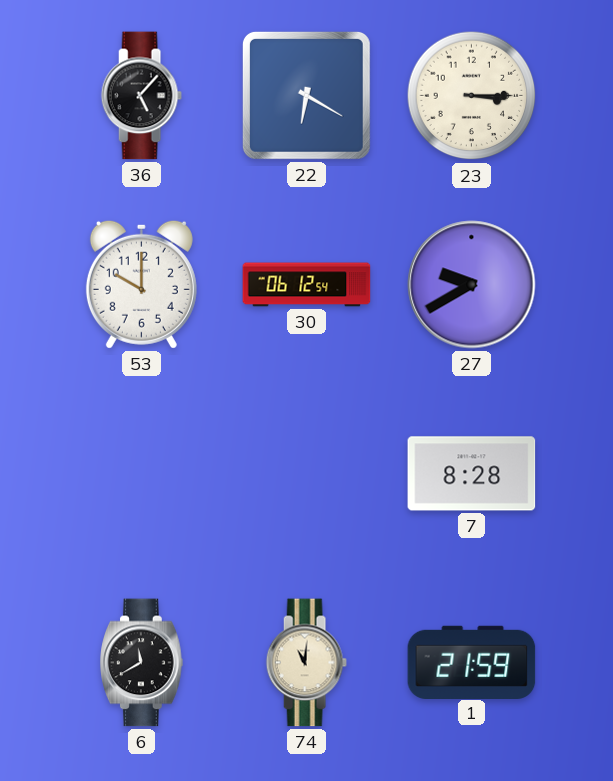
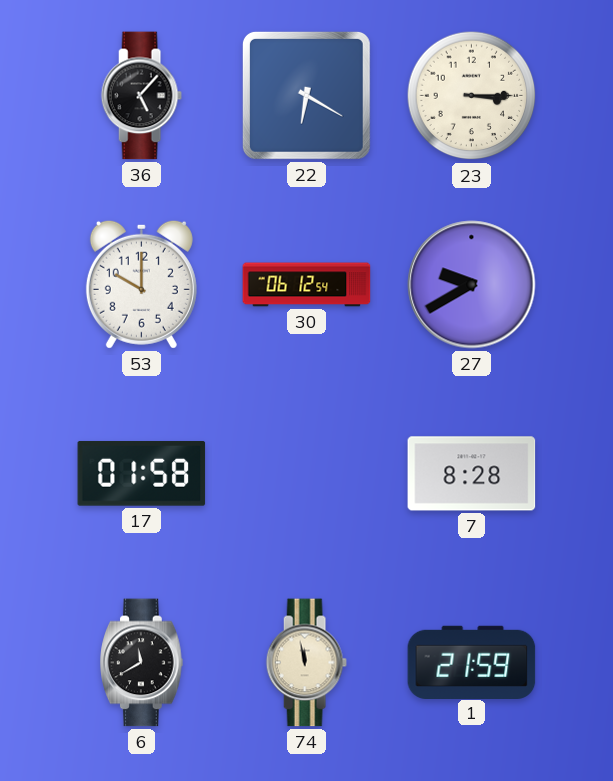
17: none -> 01:58
74: 11:01 -> 11:58
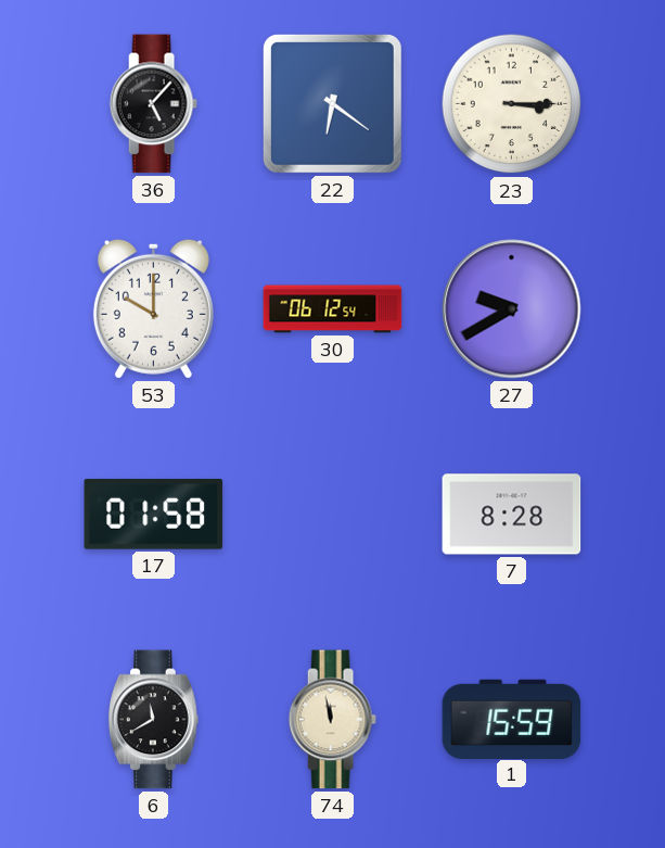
22: 6:20 -> 6:21
1: 21:59 -> 15:59
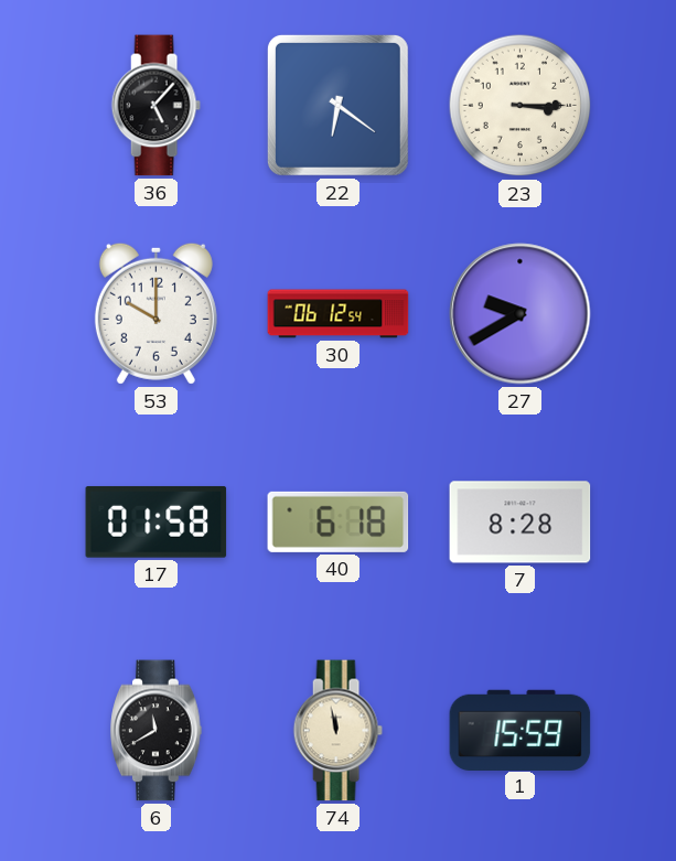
40: none -> 6:18
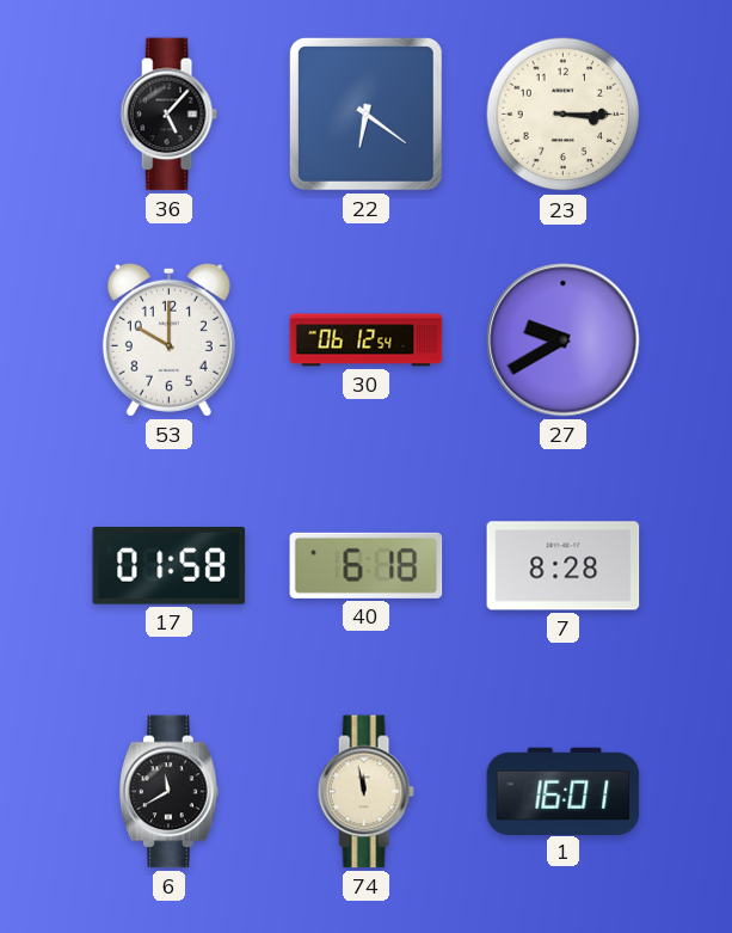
1: 15:59 -> 16:01
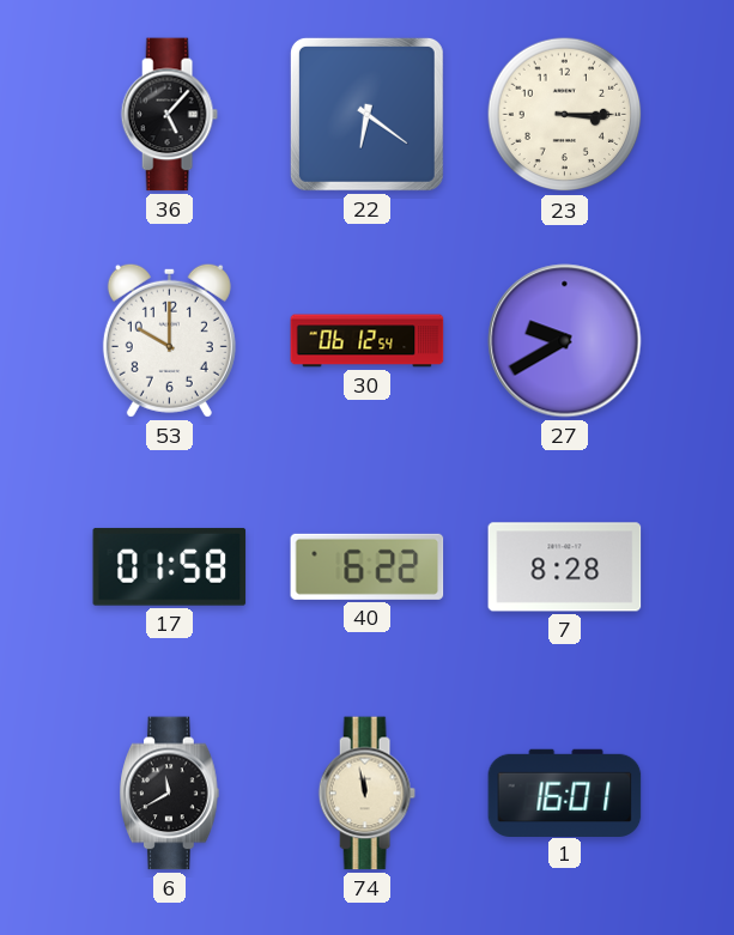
40: 6:18 -> 6:22
